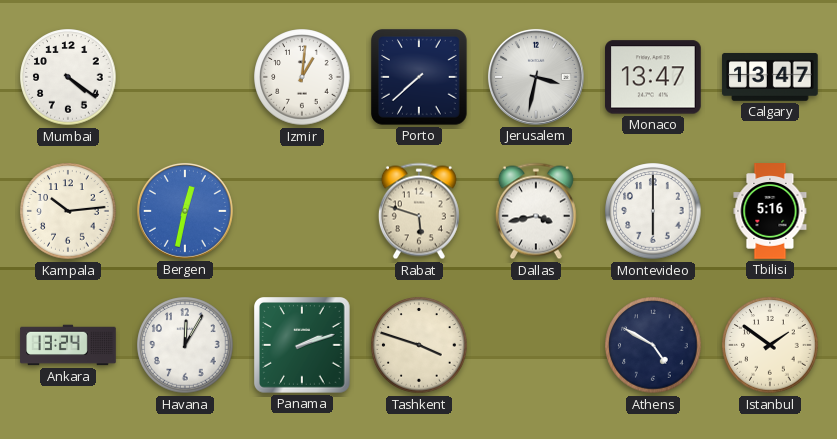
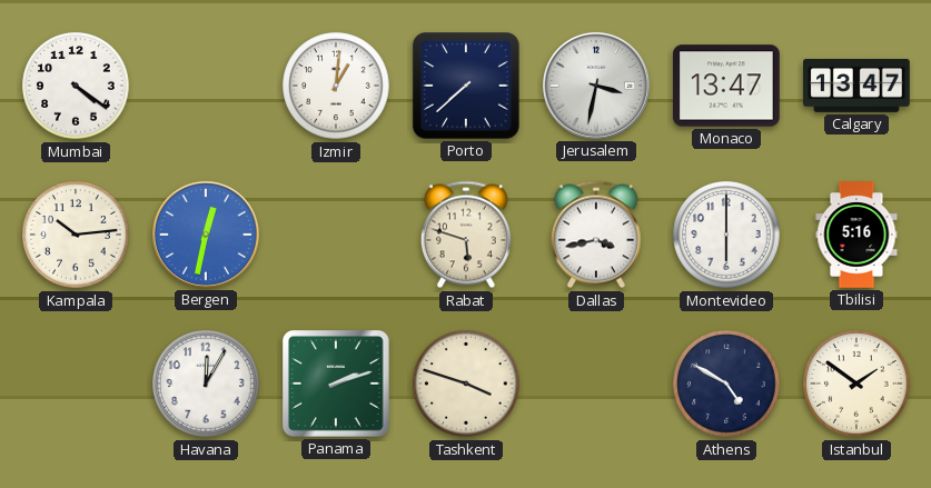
Ankara: 13:24 -> none
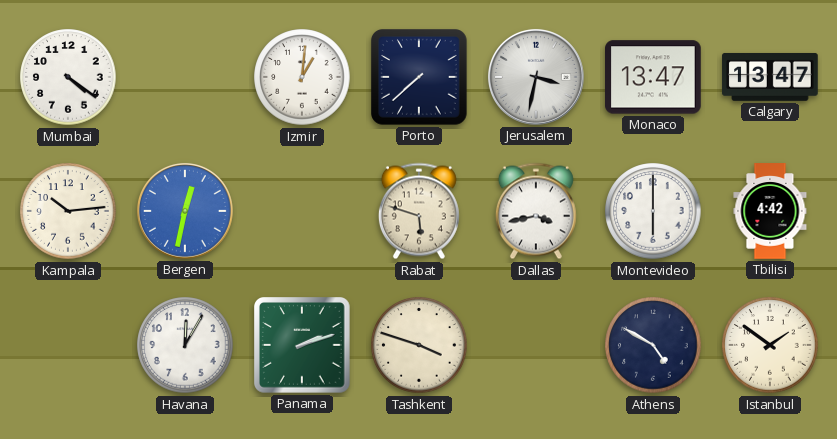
Tbilisi: 5:16 -> 4:42
